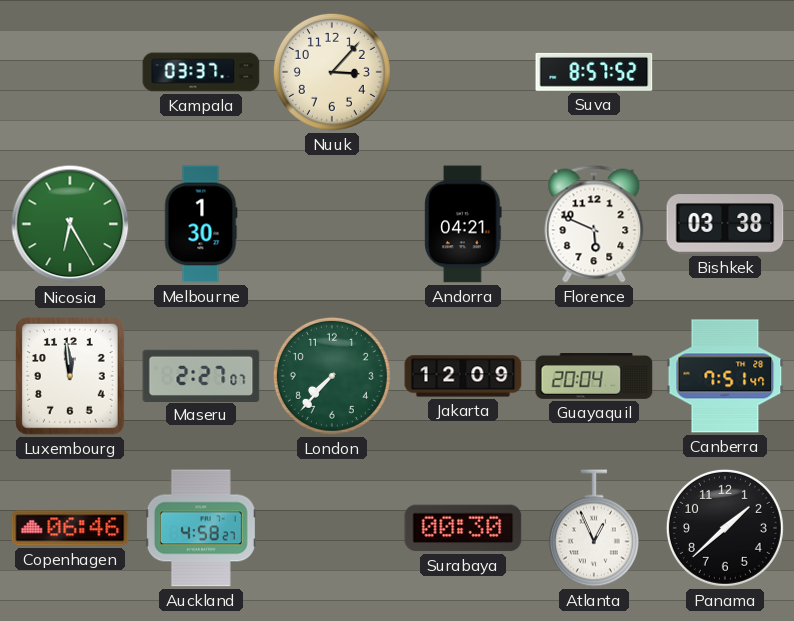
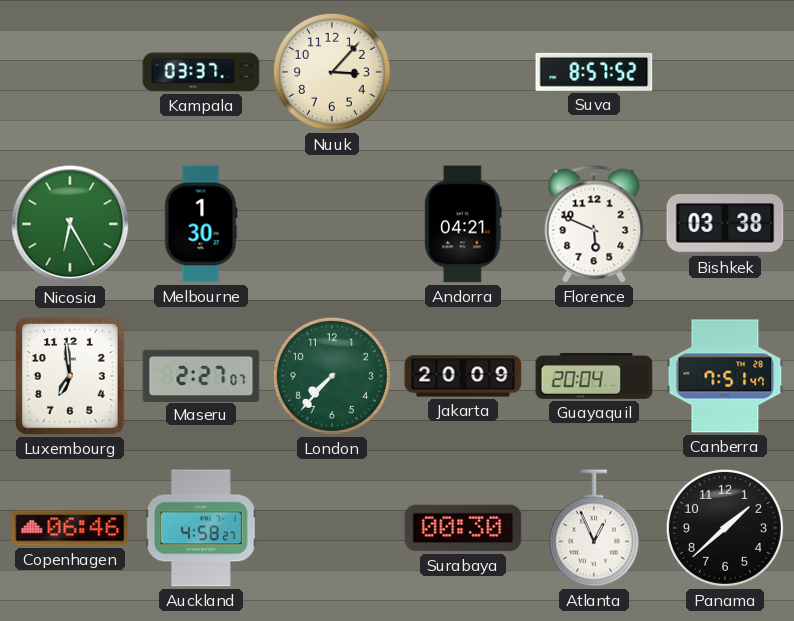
Luxembourg: 11:59 -> 6:59
Jakarta: 12:09 -> 20:09
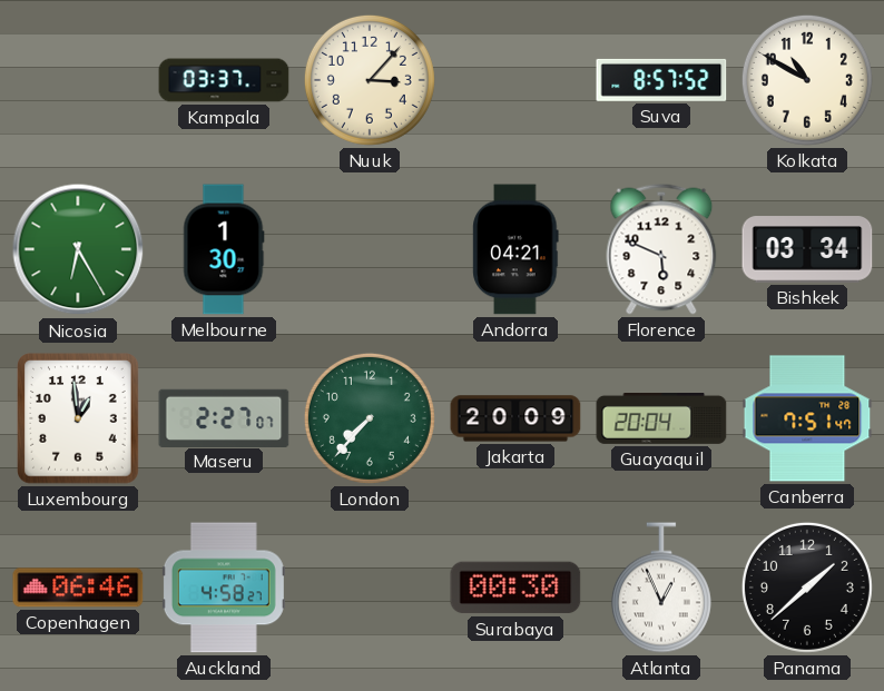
Kolkata: none -> 10:50
Bishkek: 03:38 -> 03:34
Luxembourg: 6:59 -> 12:59
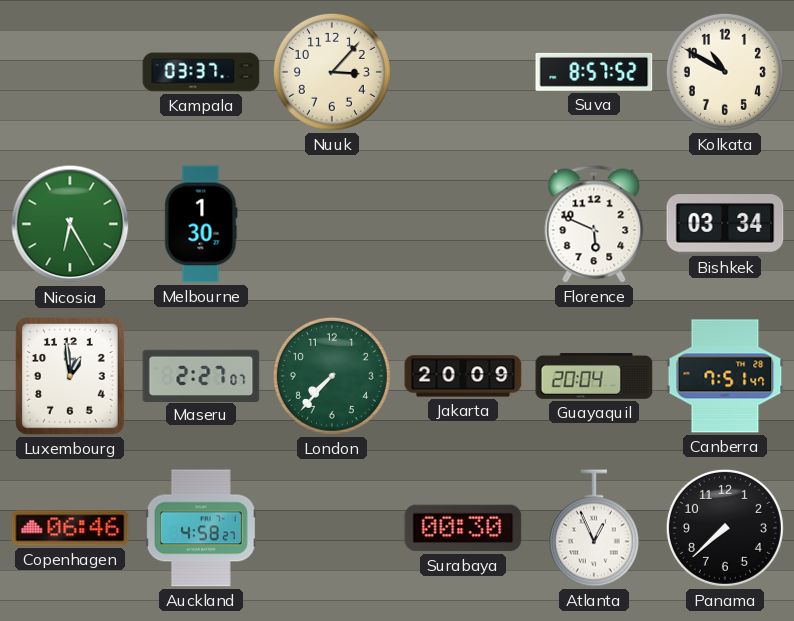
Andorra: 04:21 -> none
Panama: 1:38 -> 7:38
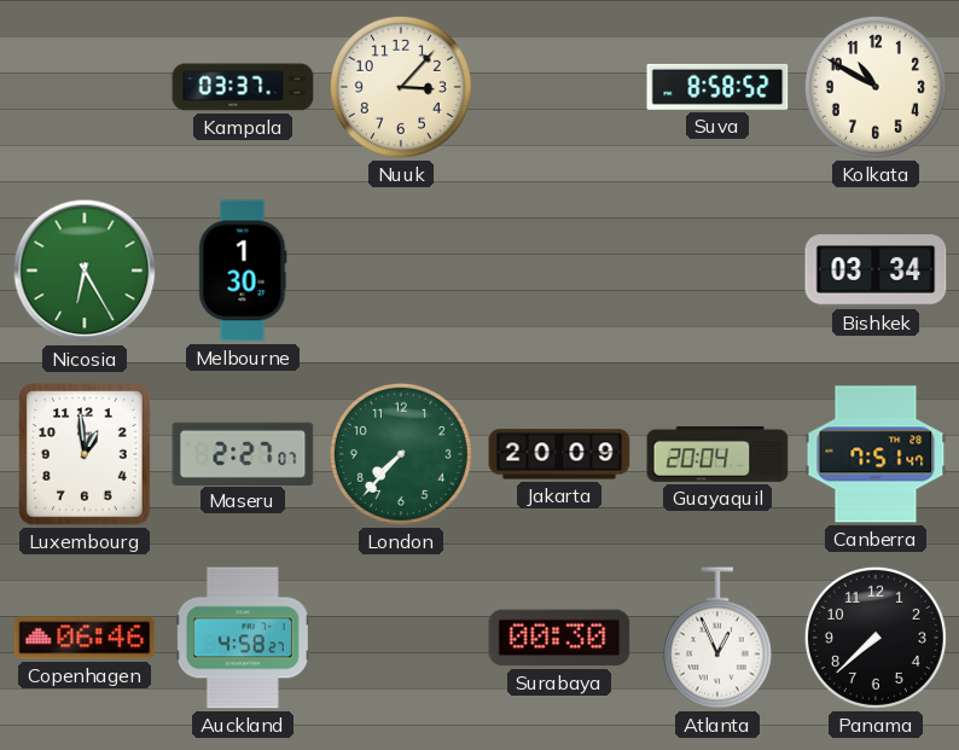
Suva: 8:57 -> 8:58
Florence: 5:49 -> none
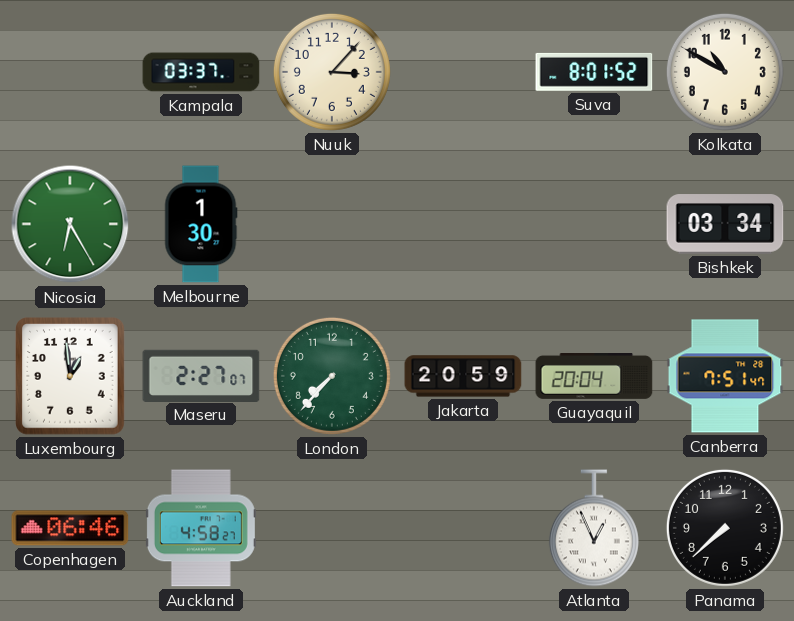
Suva: 8:58 -> 8:01
Jakarta: 20:09 -> 20:59
Surabaya: 00:30 -> none
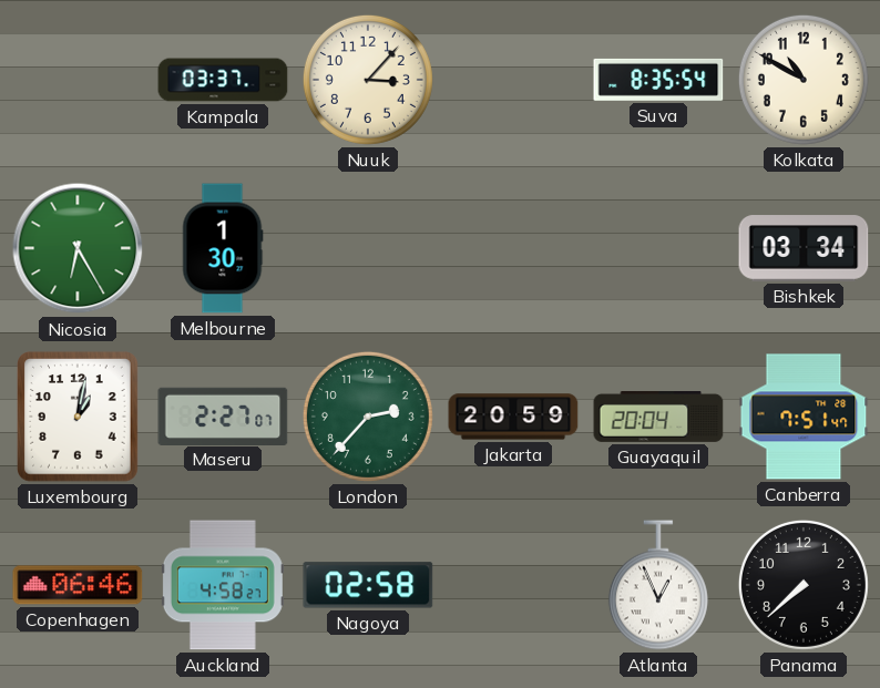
Suva: 8:01 -> 8:35
Luxembourg: 12:59 -> 1:02
London: 7:37 -> 2:37
Nagoya: none -> 02:58
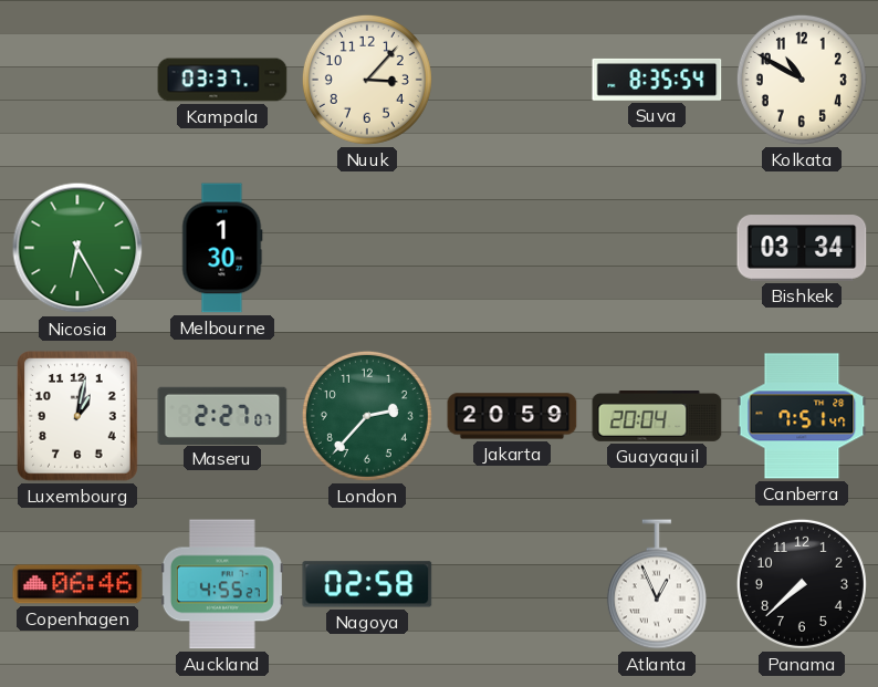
Auckland: 4:58 -> 4:55
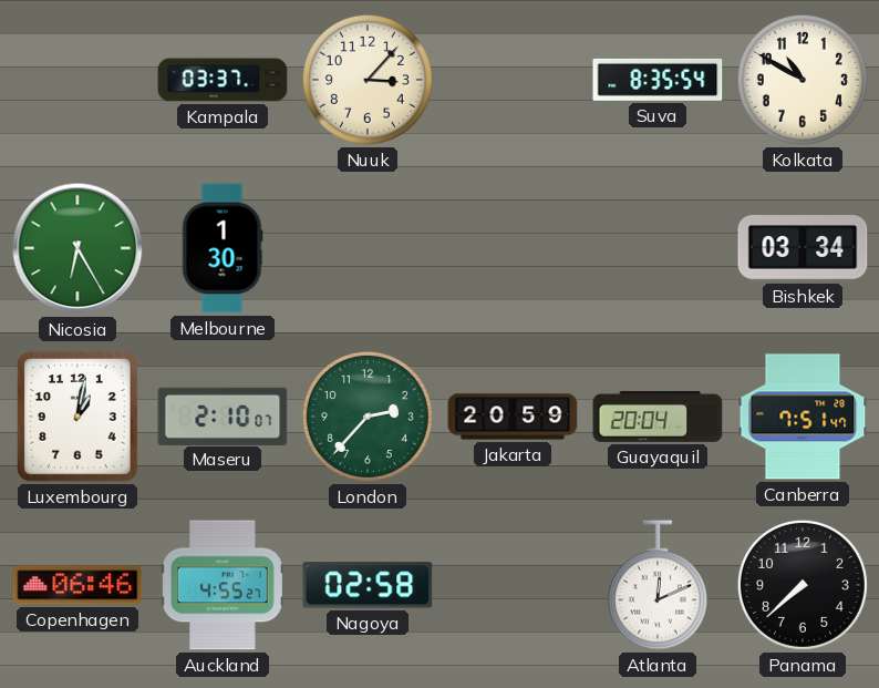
Maseru: 2:27 -> 2:10
Atlanta: 12:56 -> 12:11
